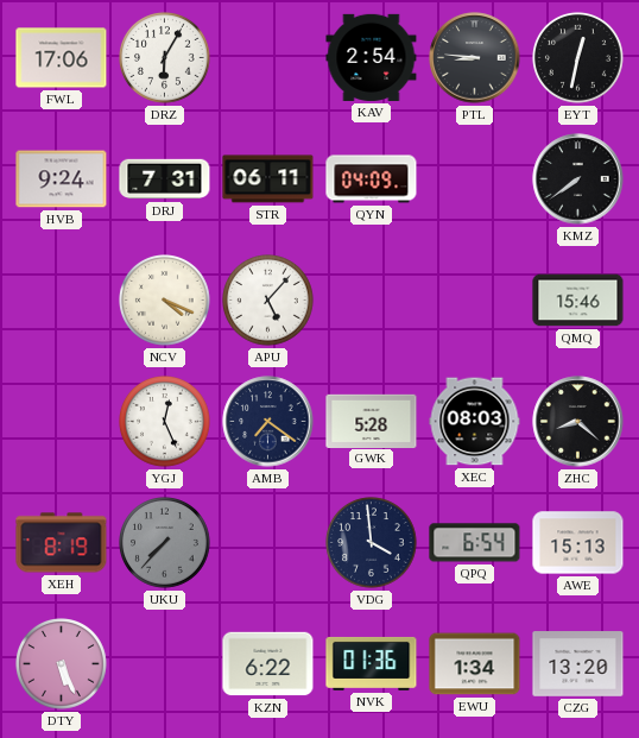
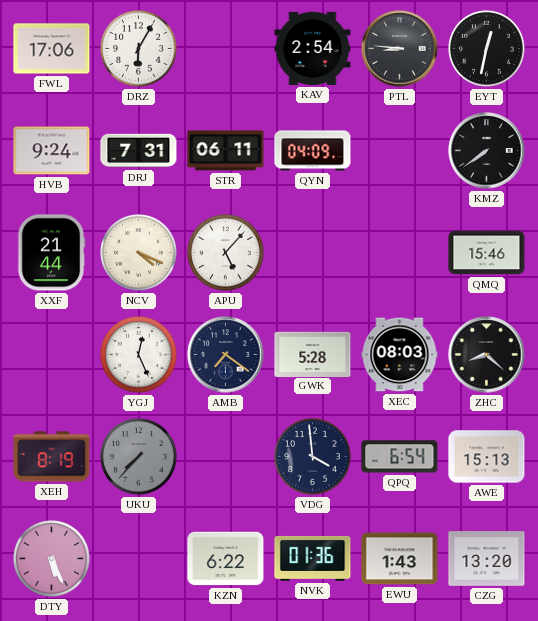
XXF: none -> 21:44
EWU: 1:34 -> 1:43
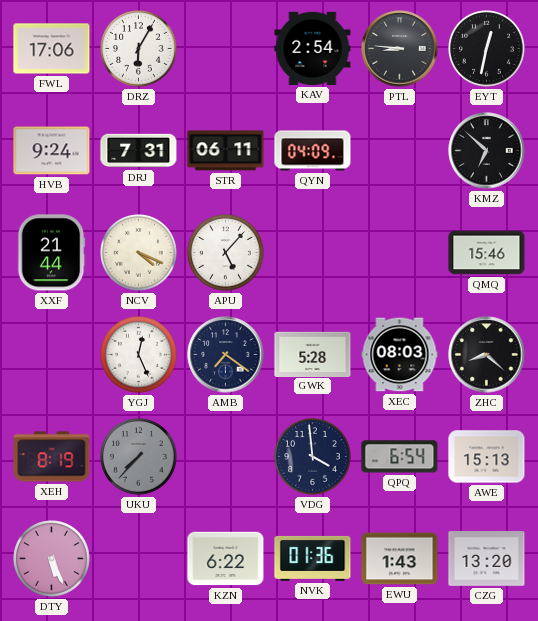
KMZ: 7:39 -> 6:52
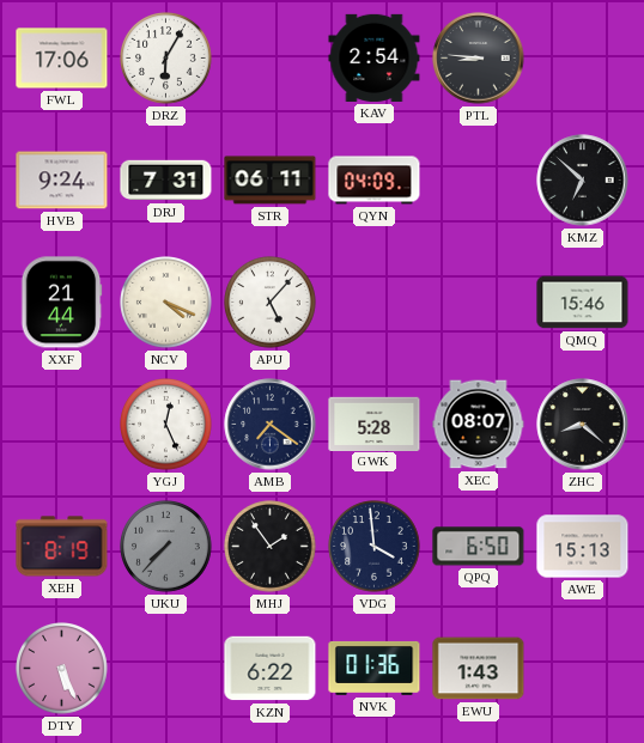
EYT: 12:32 -> none
XEC: 08:03 -> 08:07
MHJ: none -> 1:54
QPQ: 6:54 -> 6:50
CZG: 13:20 -> none
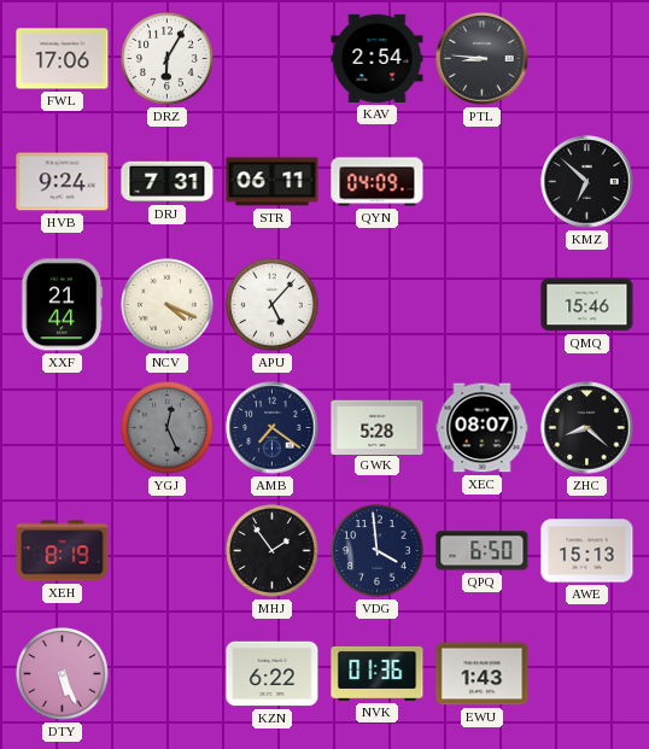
YGJ dial: white -> grey
UKU: 7:37 -> none
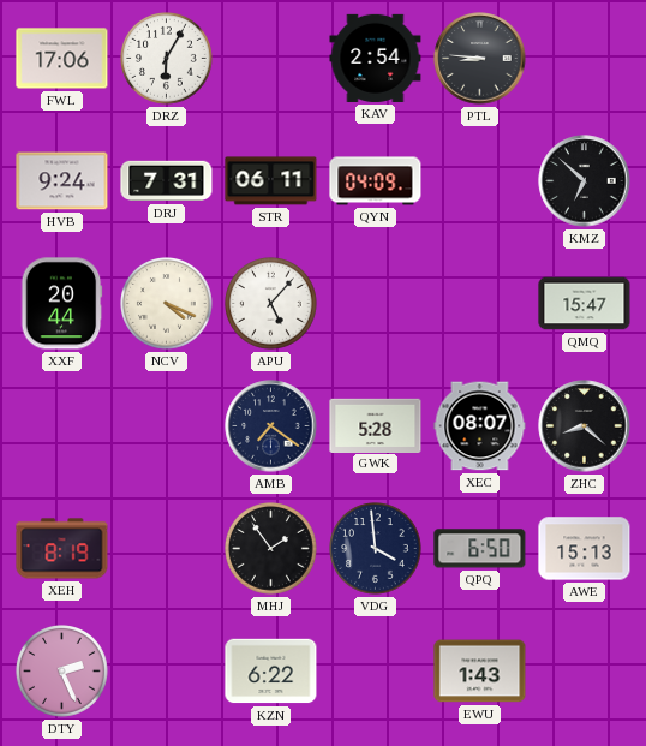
XXF: 21:44 -> 20:44
QMQ: 15:46 -> 15:47
YGJ: 12:26 -> none
DTY: 5:26 -> 2:26
NVK: 01:36 -> none
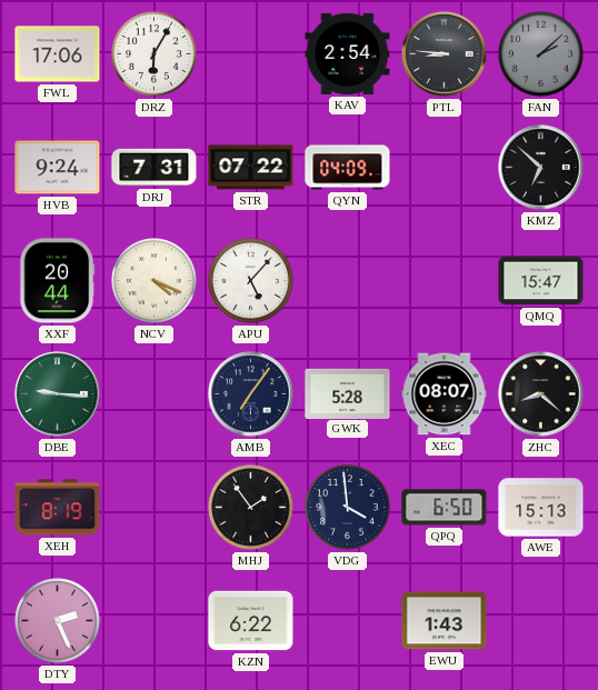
FAN: none -> 2:08
STR: 06:11 -> 07:22
DBE: none -> 9:16
AMB: 7:21 -> 7:06
